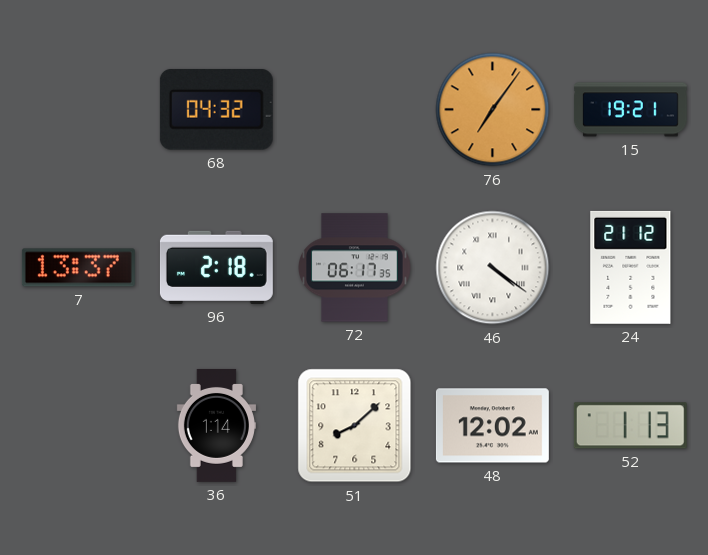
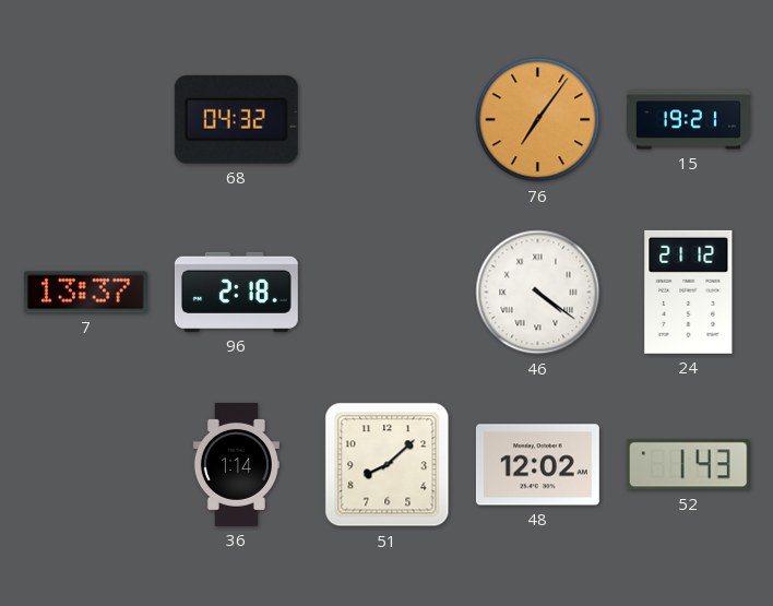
72: 06:17 -> none
52: 1:13 -> 1:43
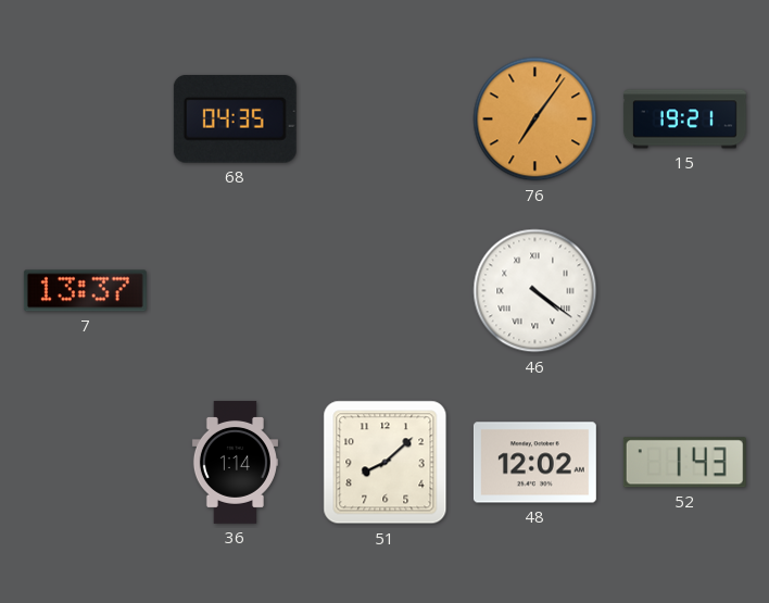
68: 04:32 -> 04:35
96: 2:18 -> none
24: 21:12 -> none
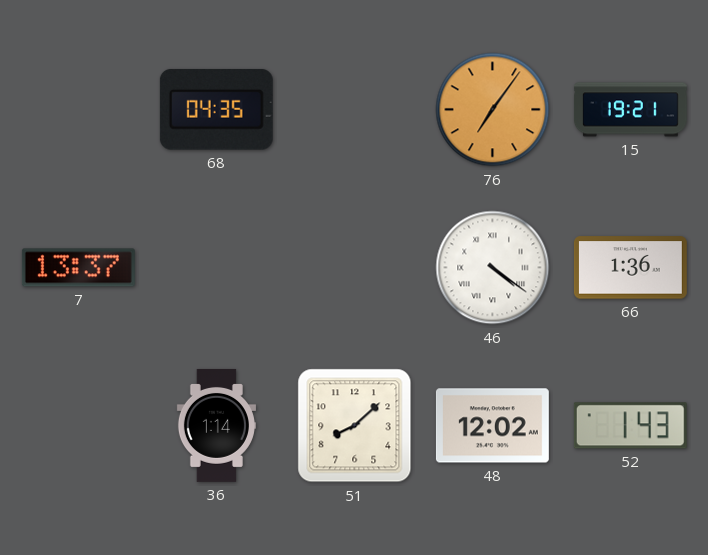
66: none -> 1:36
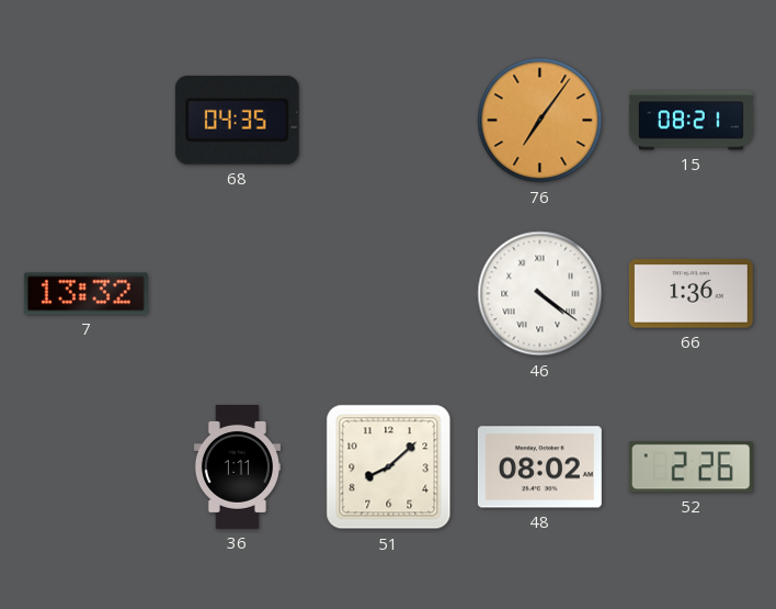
15: 19:21 -> 08:21
7: 13:37 -> 13:32
36: 1:14 -> 1:11
48: 12:02 -> 08:02
52: 1:43 -> 2:26
